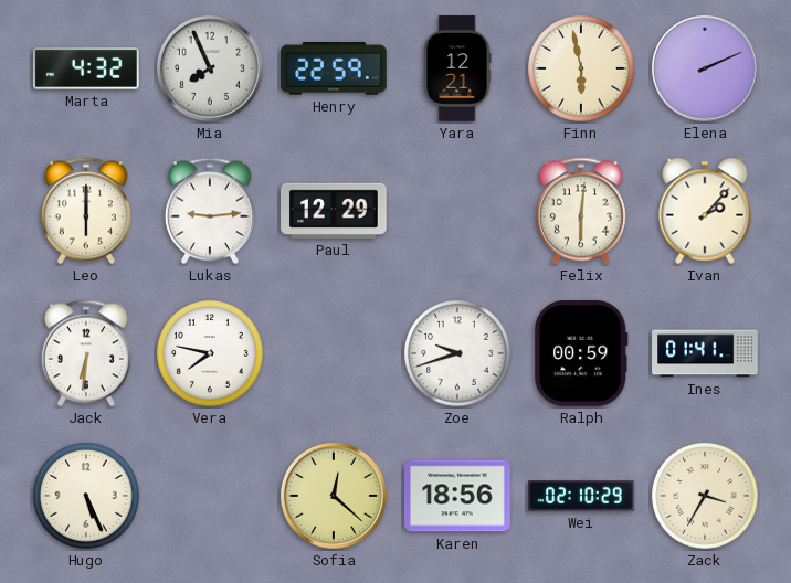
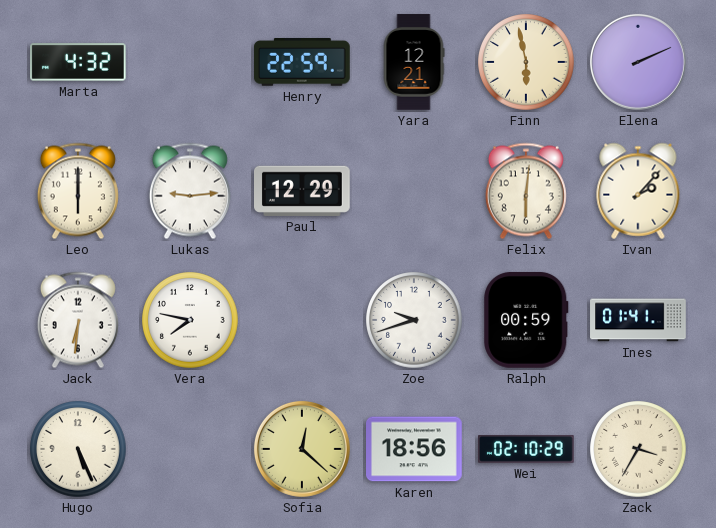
Mia: 7:56 -> none
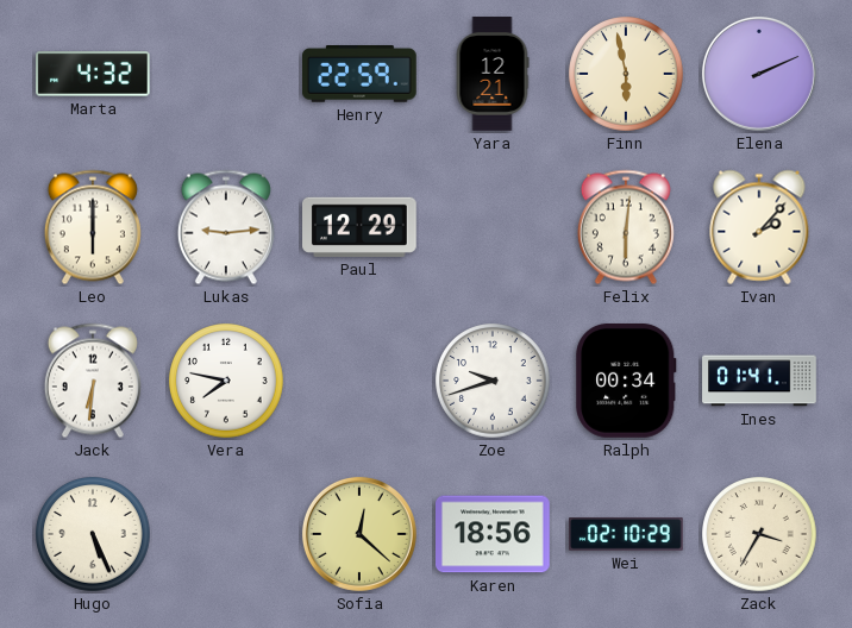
Ralph: 00:59 -> 00:34
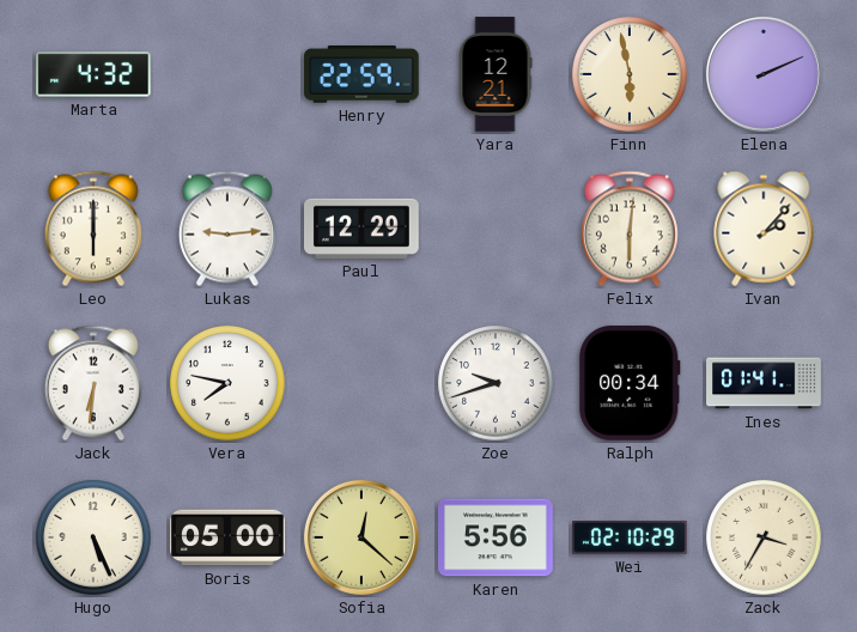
Boris: none -> 05:00
Karen: 18:56 -> 5:56
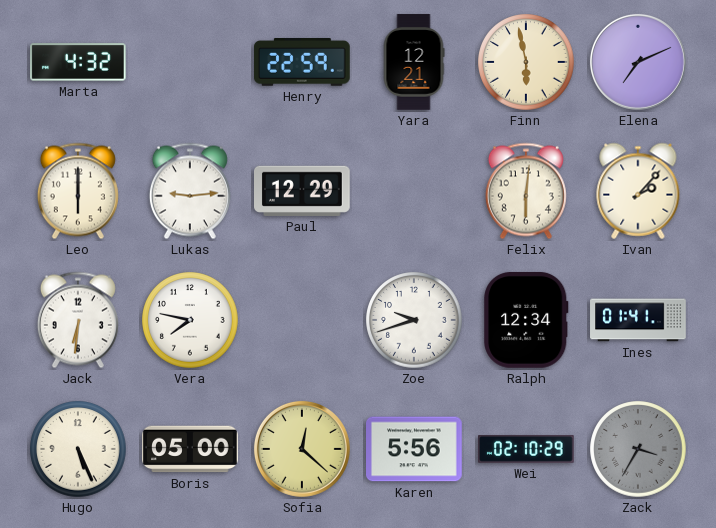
Elena: 2:11 -> 7:11
Ralph: 00:34 -> 12:34
Zack dial: cream -> grey
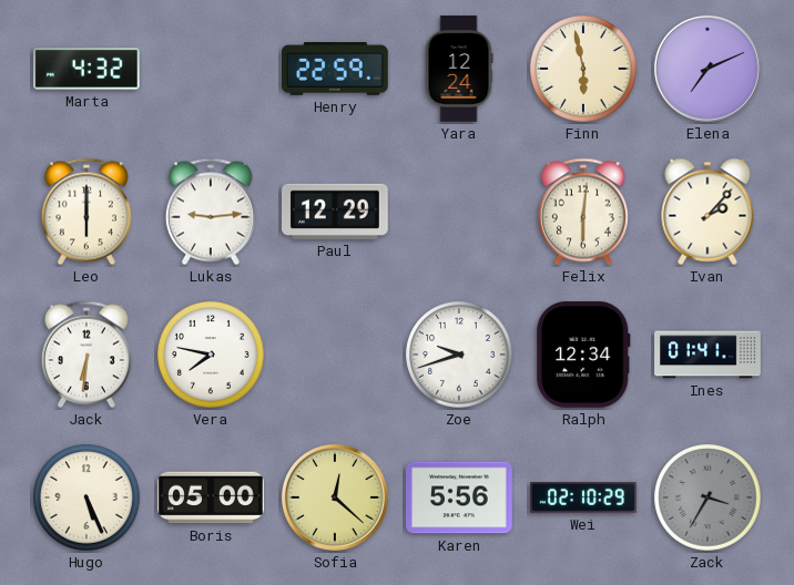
Yara: 12:21 -> 12:24
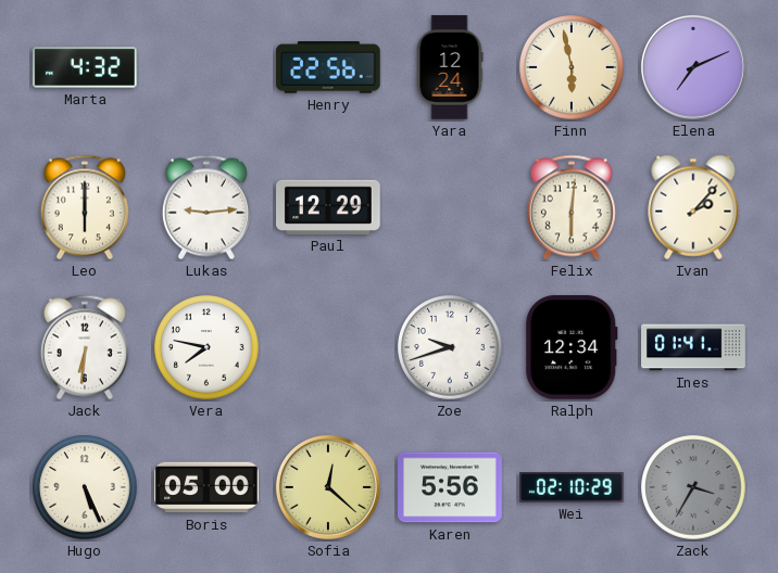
Henry: 22:59 -> 22:56
